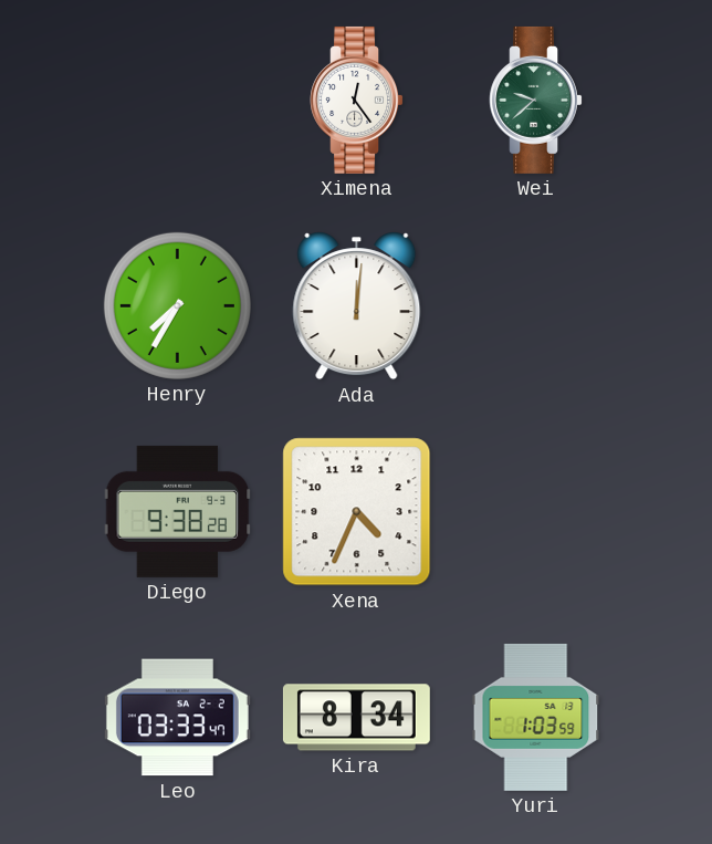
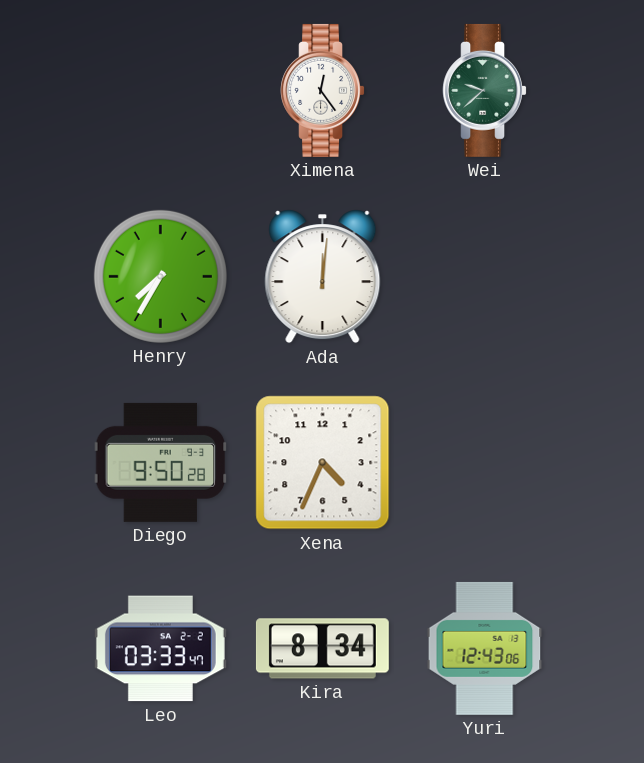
Diego: 9:38 -> 9:50
Yuri: 1:03 -> 12:43
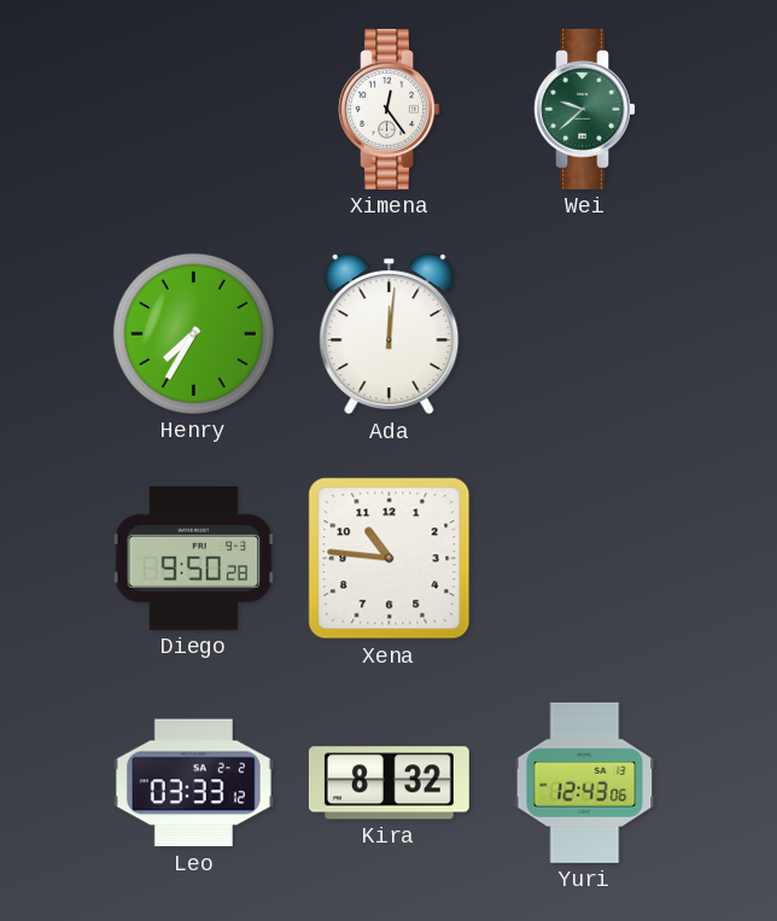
Xena: 4:34 -> 10:46
Leo: 03:33:47 -> 03:33:12
Kira: 8:34 -> 8:32
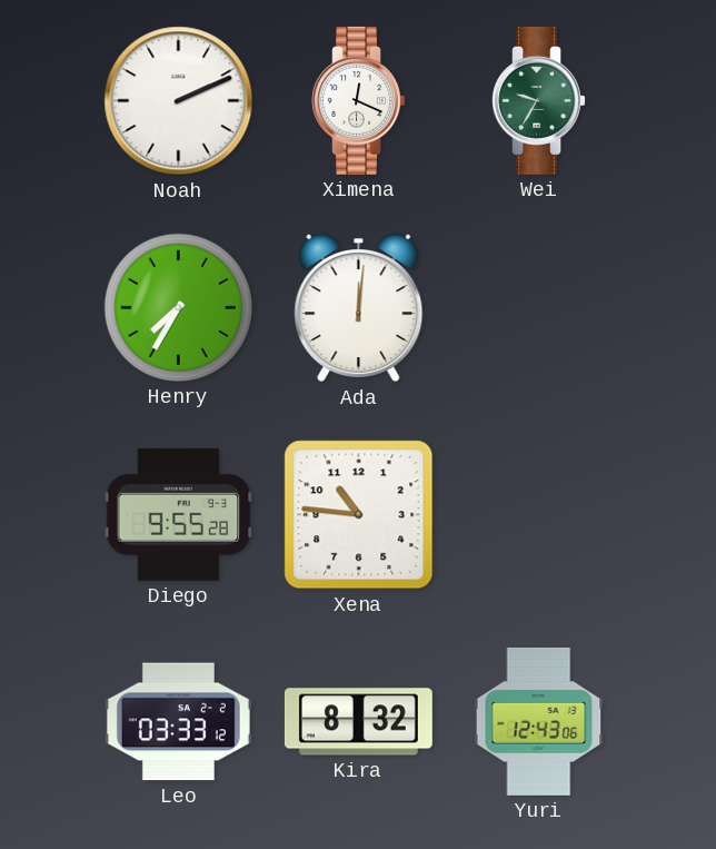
Noah: none -> 2:11
Ximena: 12:24 -> 12:19
Wei: 9:38 -> 9:35
Diego: 9:50 -> 9:55
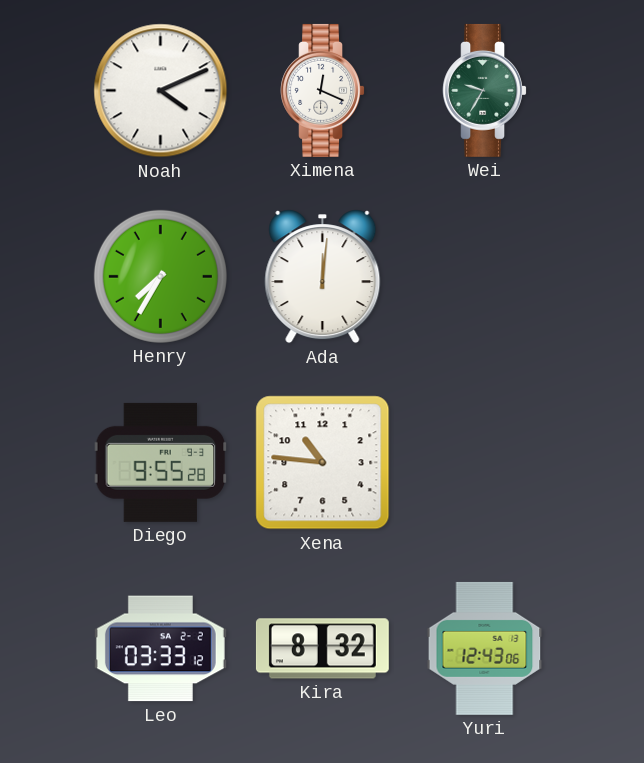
Noah: 2:11 -> 4:11
